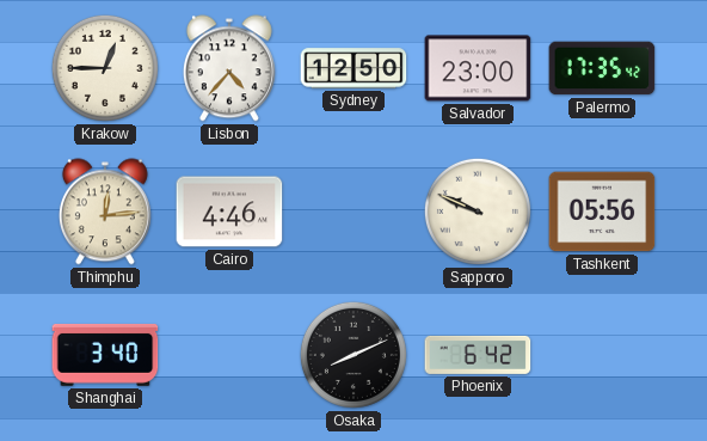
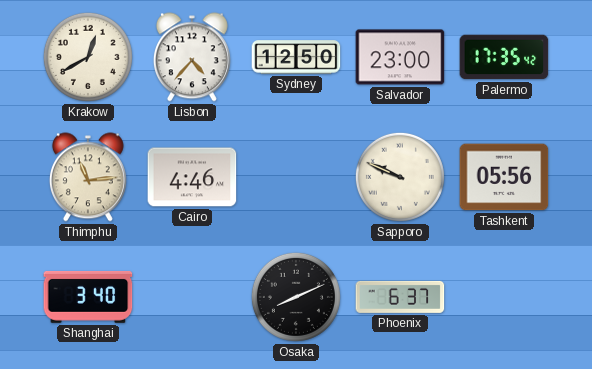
Krakow: 12:45 -> 12:40
Thimphu: 12:14 -> 11:14
Phoenix: 6:42 -> 6:37
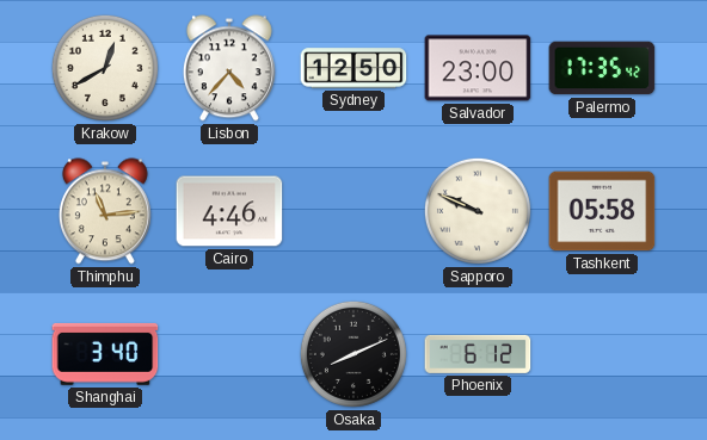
Tashkent: 05:56 -> 05:58
Phoenix: 6:37 -> 6:12
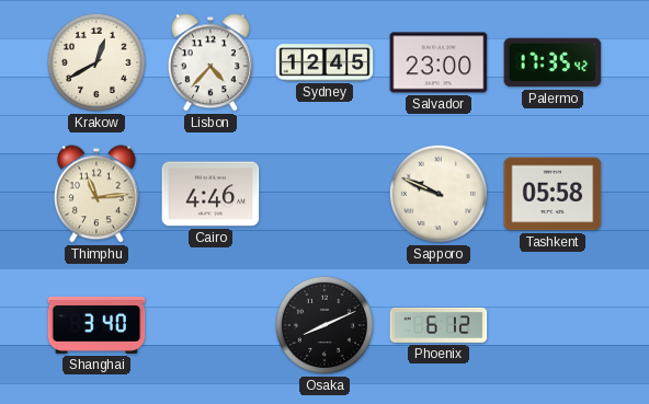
Sydney: 12:50 -> 12:45
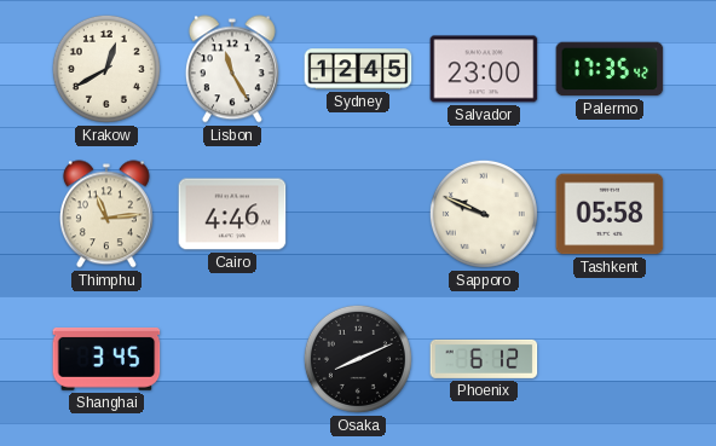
Lisbon: 4:37 -> 11:25
Shanghai: 3:40 -> 3:45
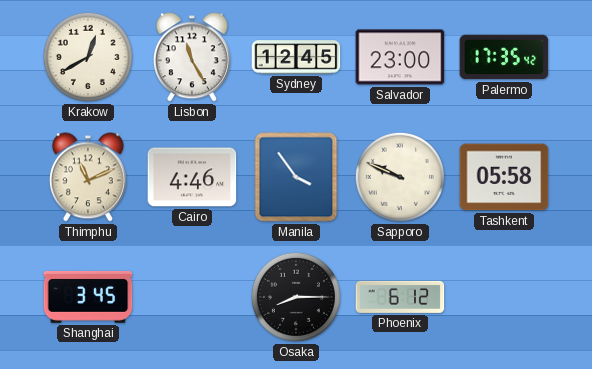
Thimphu: 11:14 -> 11:11
Manila: none -> 3:54
Osaka: 8:11 -> 8:15
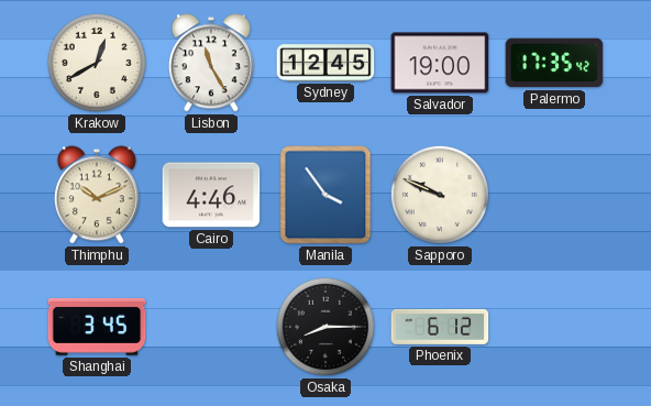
Salvador: 23:00 -> 19:00
Thimphu: 11:11 -> 10:11
Tashkent: 05:58 -> none
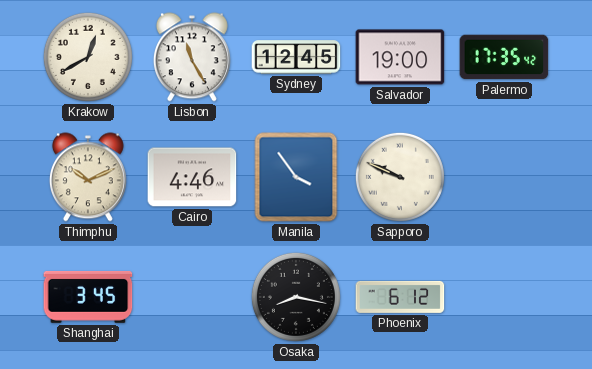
Osaka: 8:15 -> 8:17
